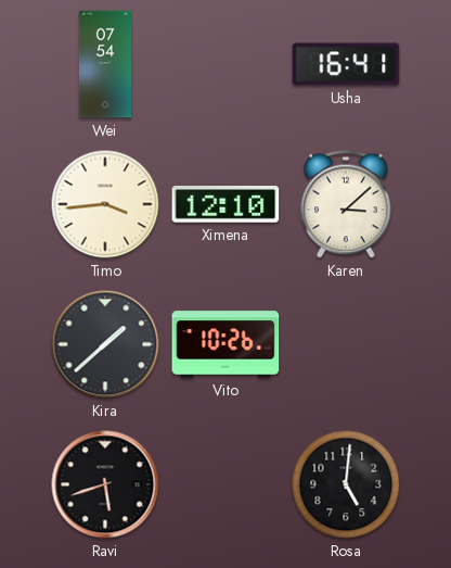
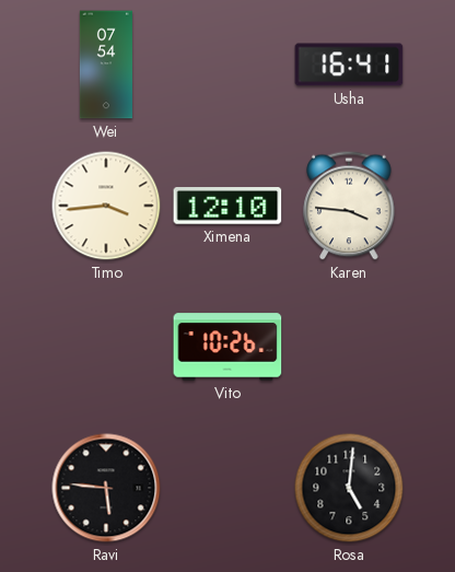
Karen: 3:08 -> 3:46
Kira: 1:38 -> none
Ravi: 5:42 -> 5:46
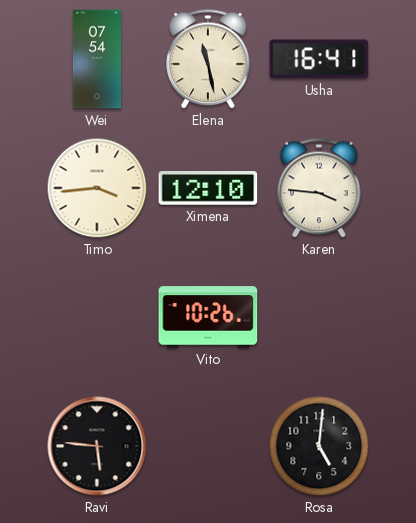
Elena: none -> 11:28
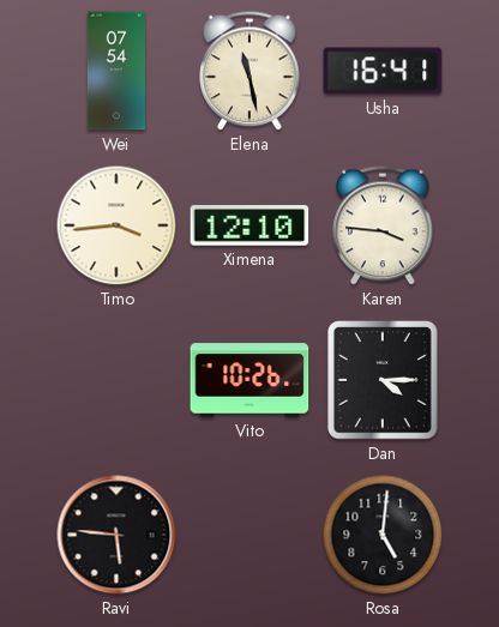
Dan: none -> 4:15
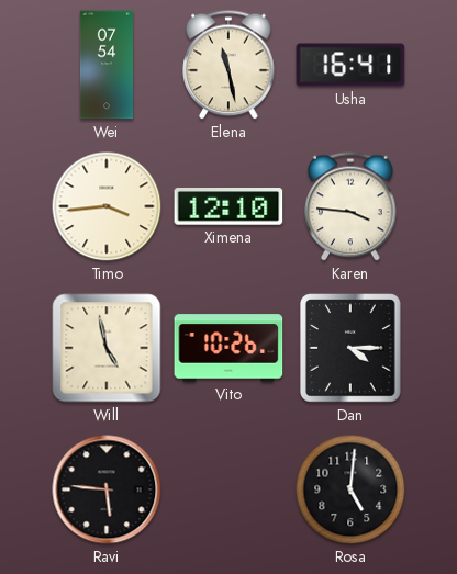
Will: none -> 4:58
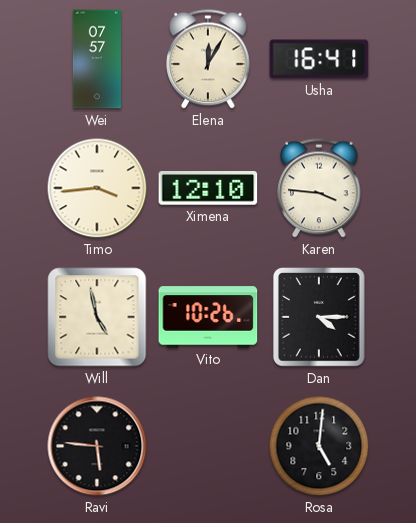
Wei: 07:54 -> 07:57
Elena: 11:28 -> 12:05
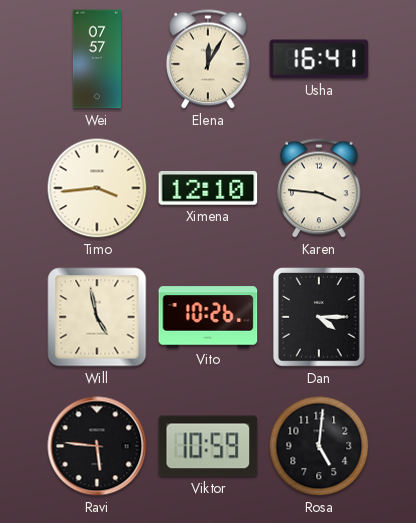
Viktor: none -> 10:59
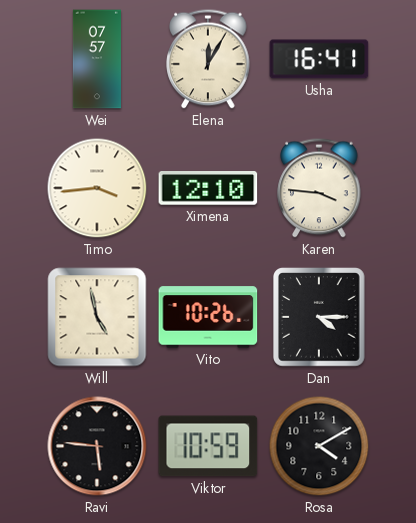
Rosa: 5:01 -> 4:10
